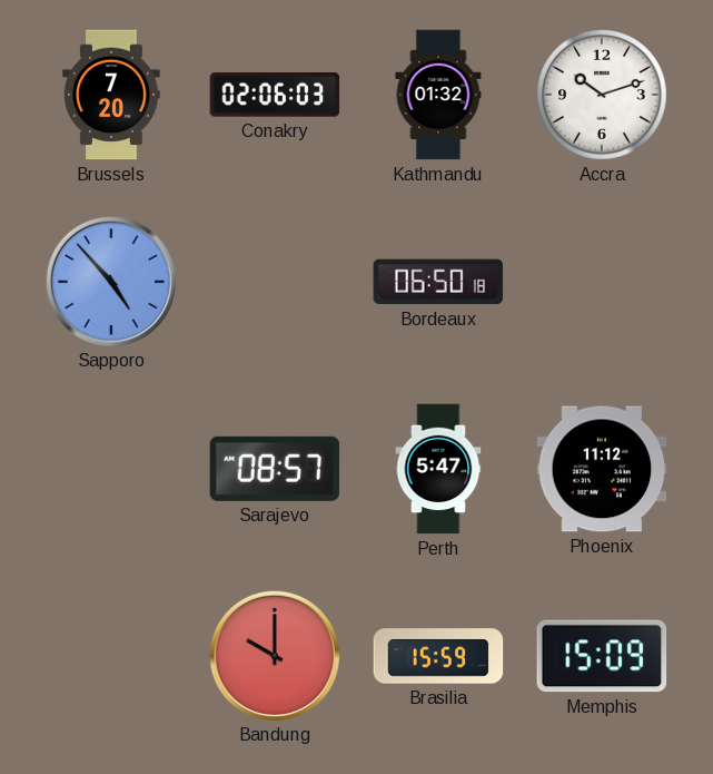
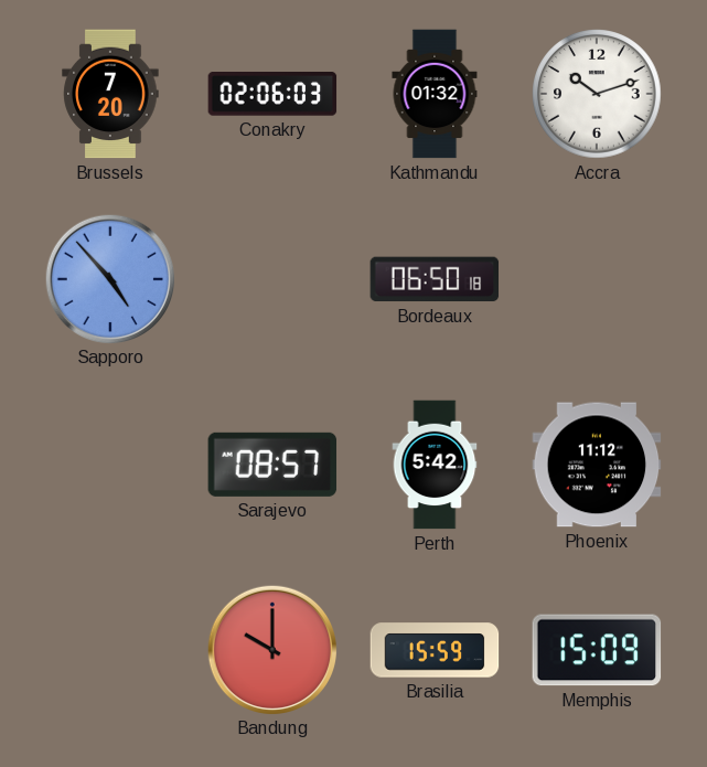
Perth: 5:47 -> 5:42
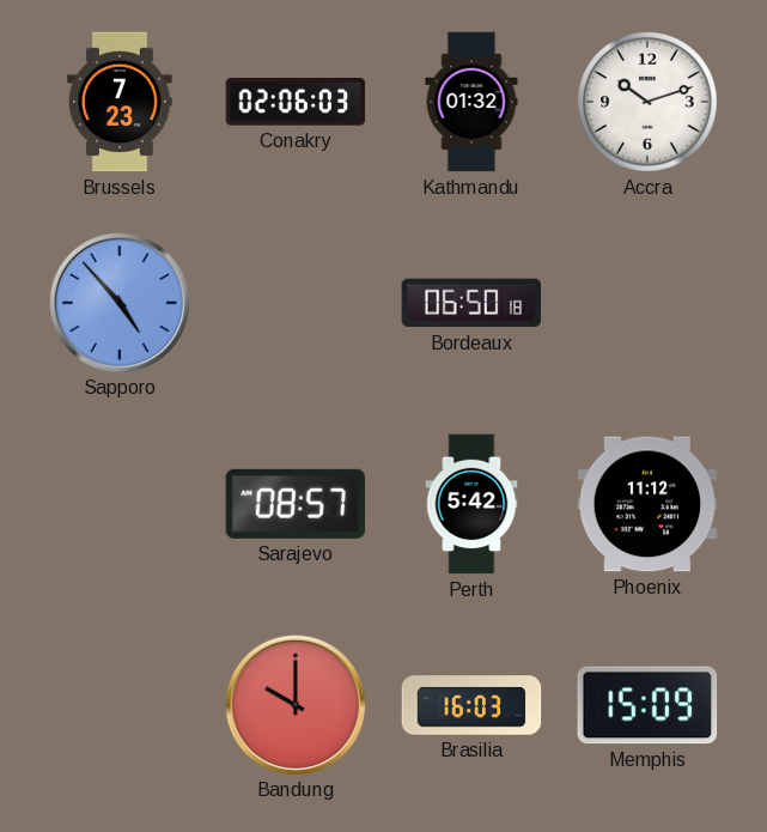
Brussels: 7:20 -> 7:23
Brasilia: 15:59 -> 16:03
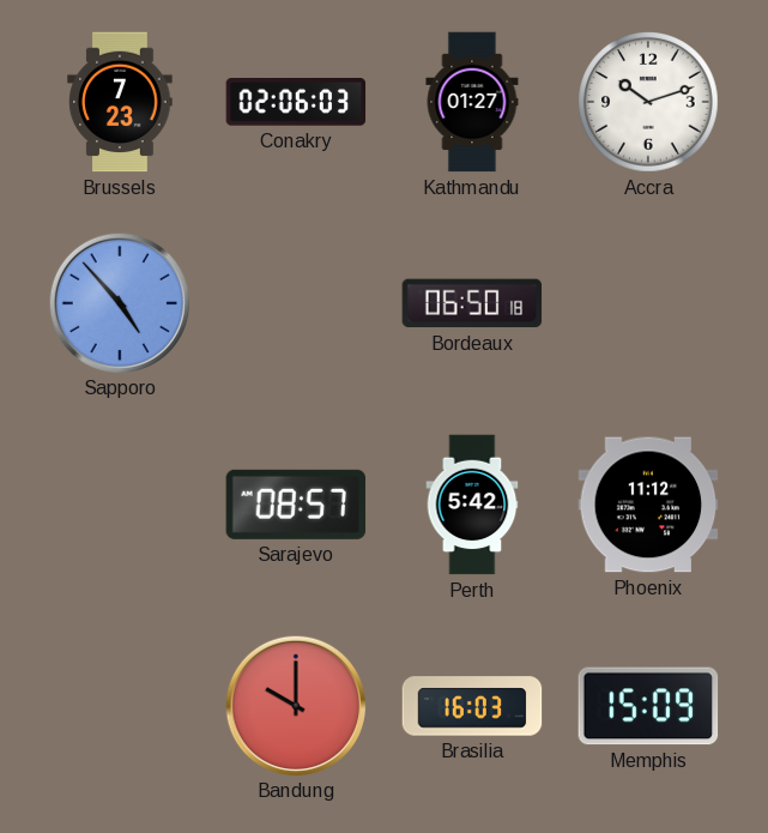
Kathmandu: 01:32 -> 01:27
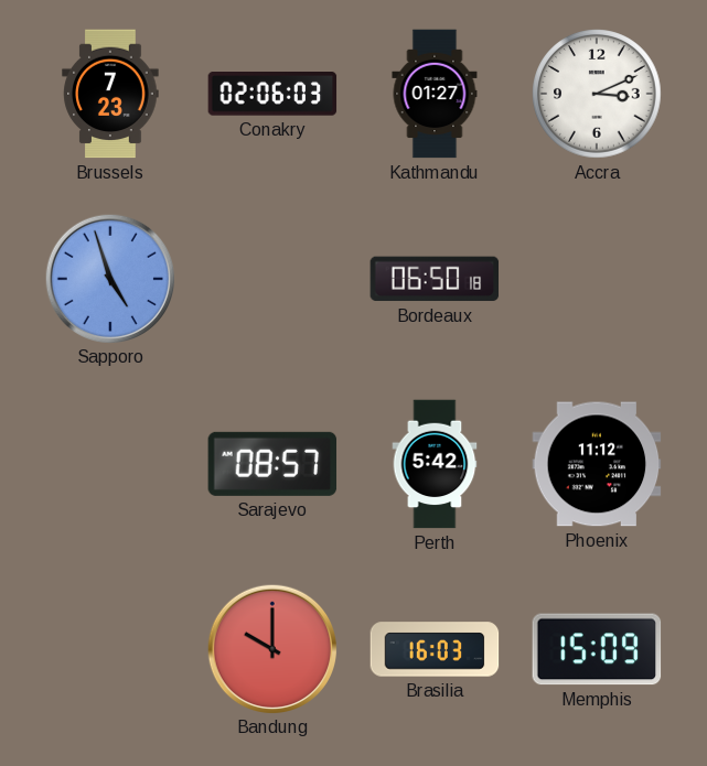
Accra: 10:12 -> 3:11
Sapporo: 4:53 -> 4:57
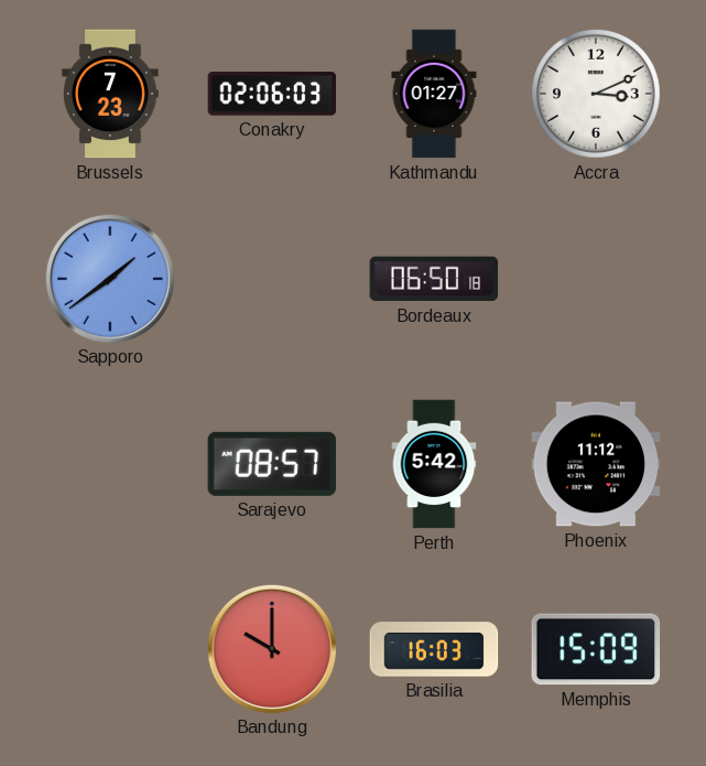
Sapporo: 4:57 -> 1:39
